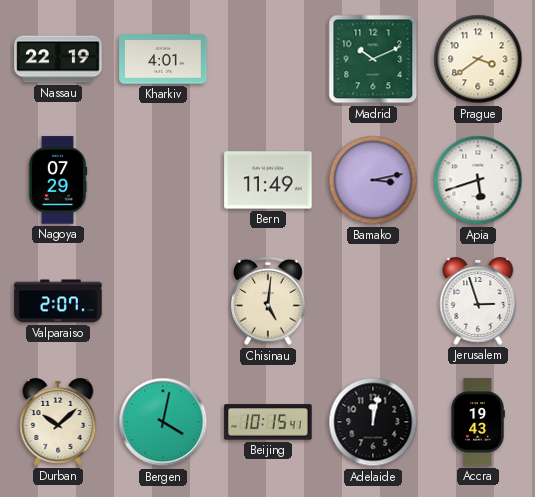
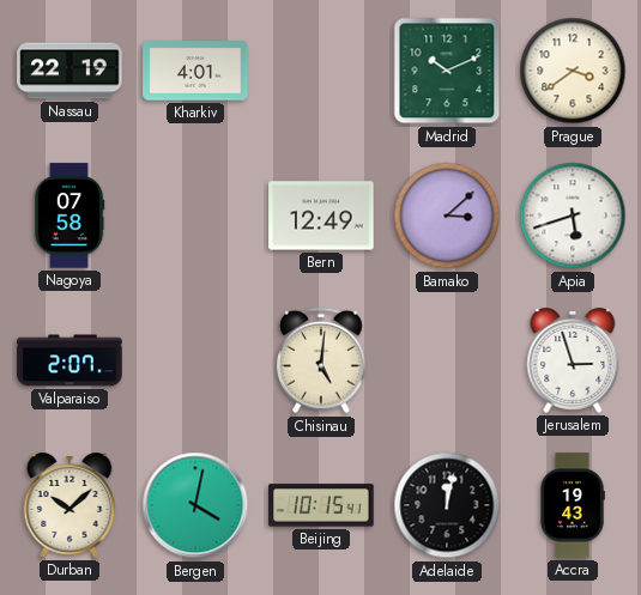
Nagoya: 07:29 -> 07:58
Bern: 11:49 -> 12:49
Bamako: 3:13 -> 3:08
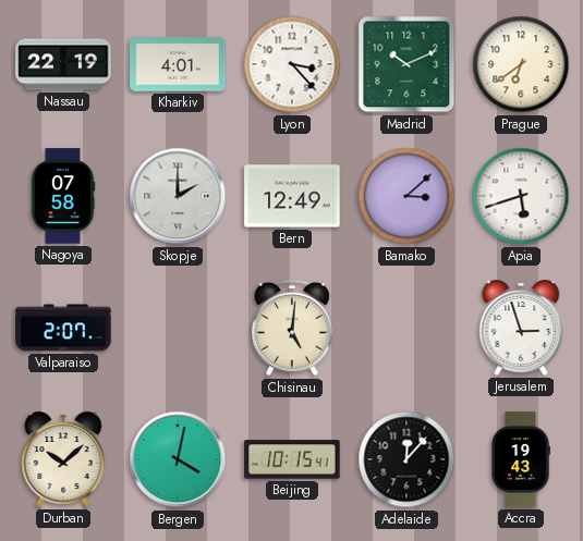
Lyon: none -> 3:23
Prague: 3:39 -> 6:39
Skopje: none -> 2:00
Adelaide: 12:02 -> 12:07
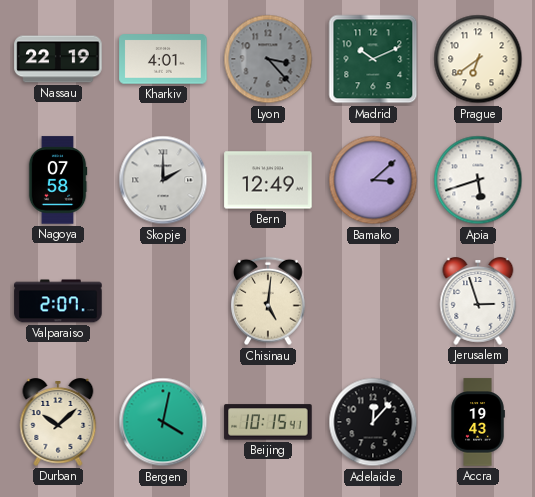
Lyon dial: white -> grey
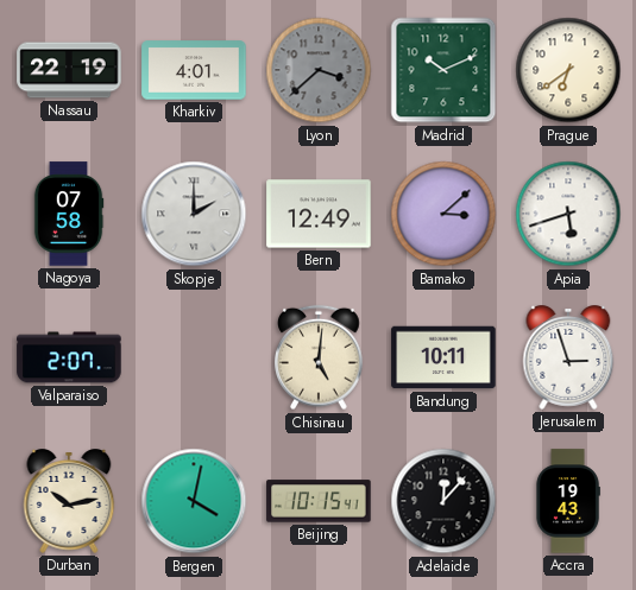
Lyon: 3:23 -> 3:38
Bandung: none -> 10:11
Durban: 10:08 -> 10:13
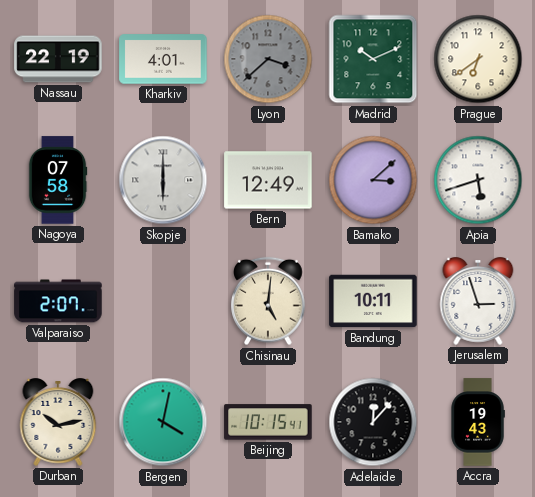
Skopje: 2:00 -> 6:00
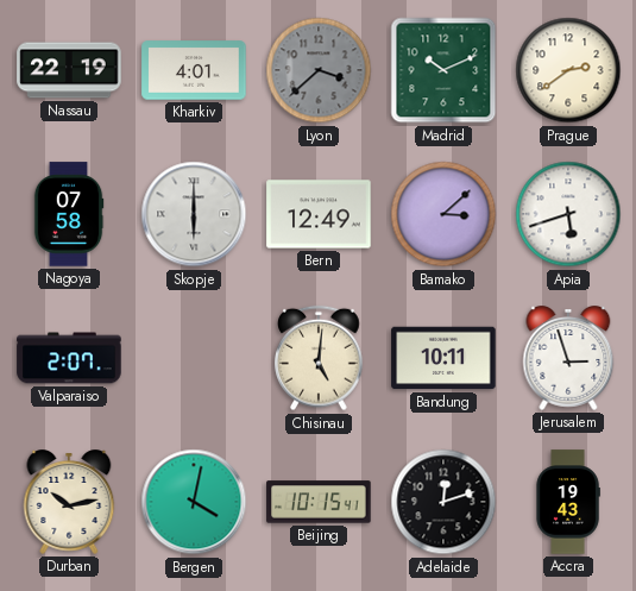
Prague: 6:39 -> 2:39
Adelaide: 12:07 -> 12:12
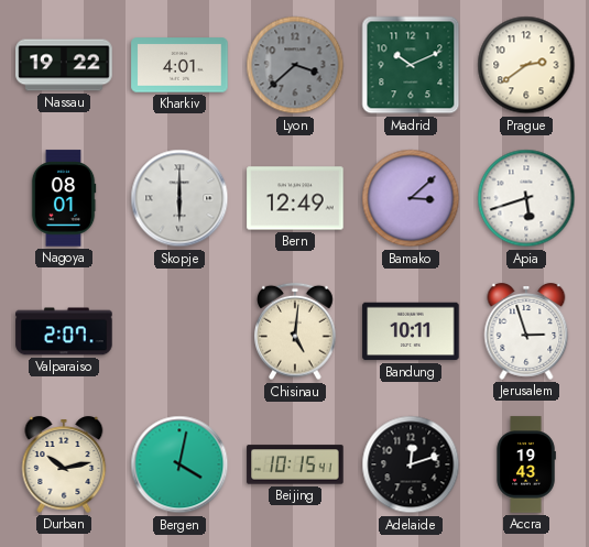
Nassau: 22:19 -> 19:22
Nagoya: 07:58 -> 08:01
